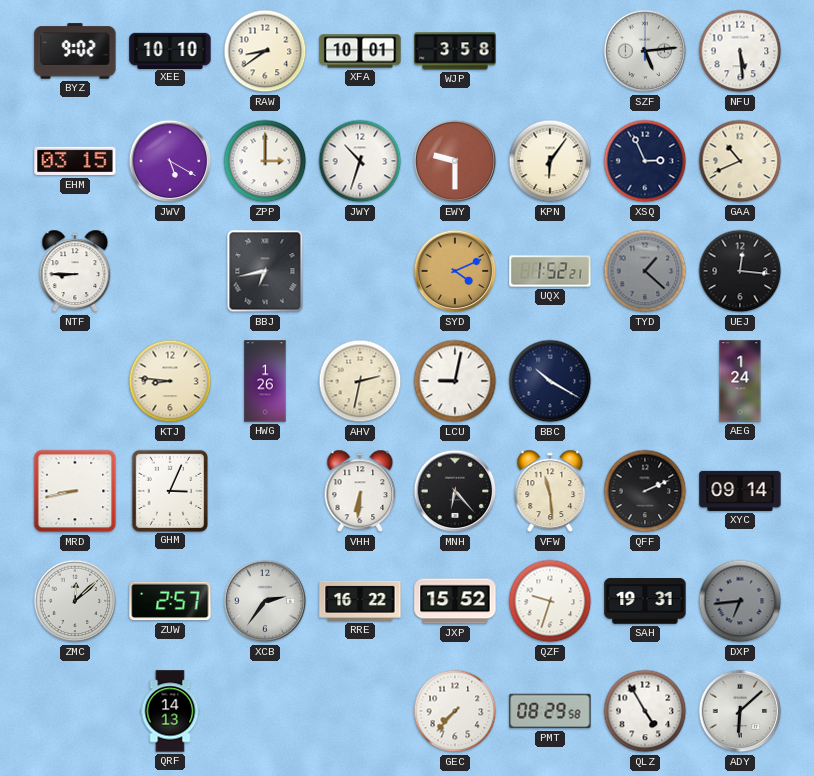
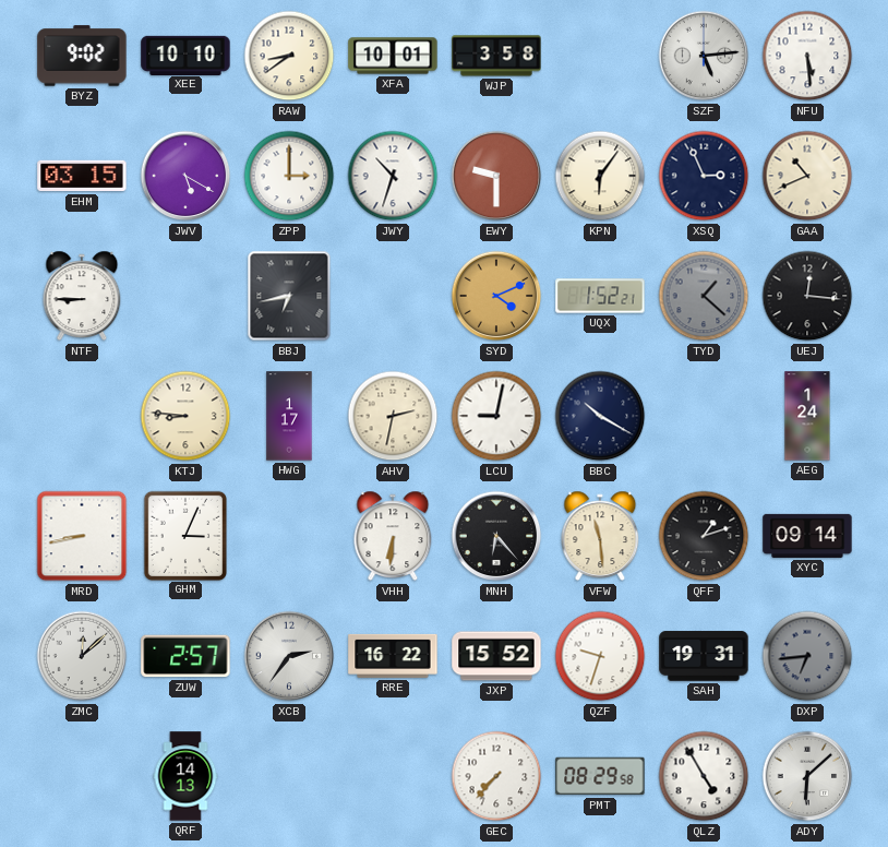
HWG: 1:26 -> 1:17
QFF: 2:11 -> 1:12
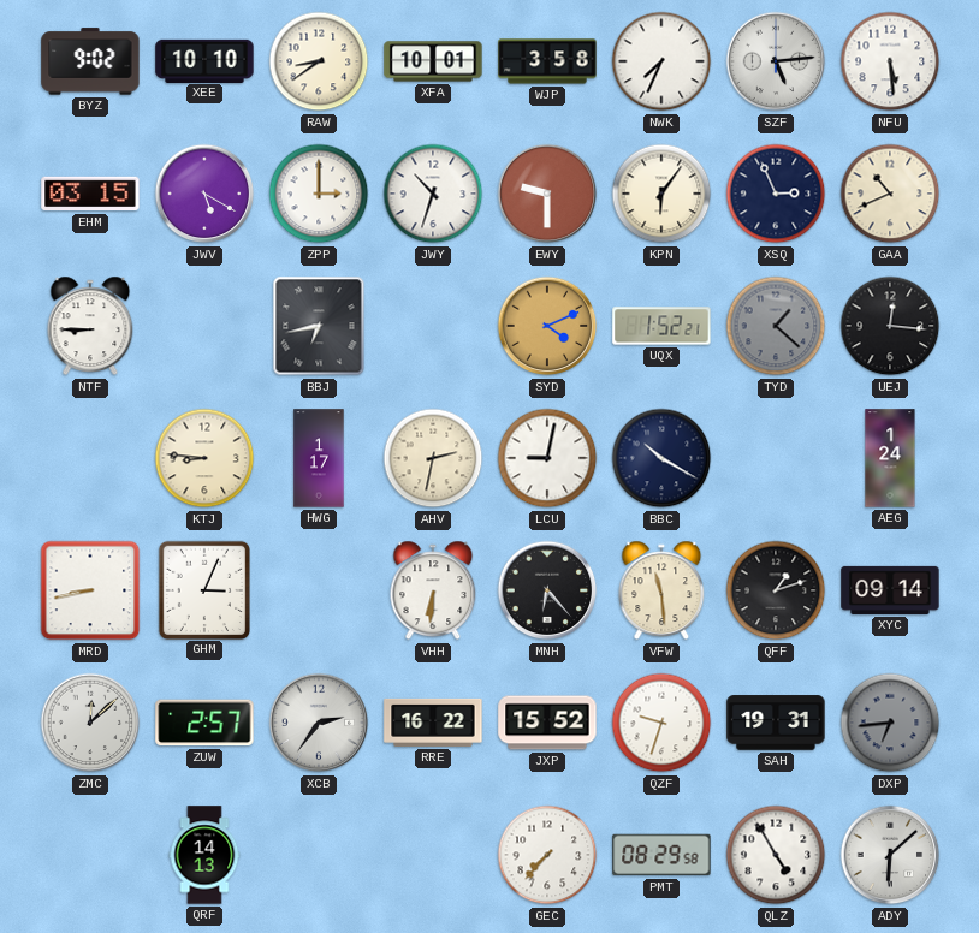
NWK: none -> 7:34
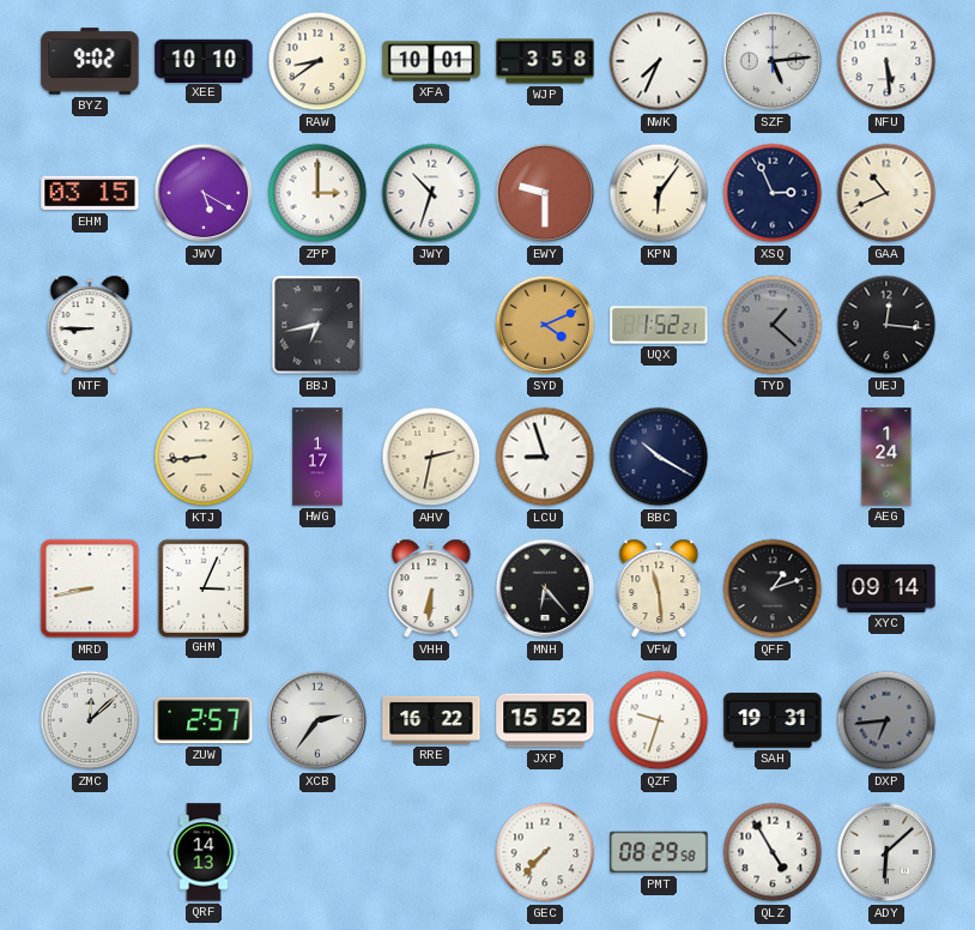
KTJ: 8:46 -> 8:44
LCU: 9:02 -> 8:57
